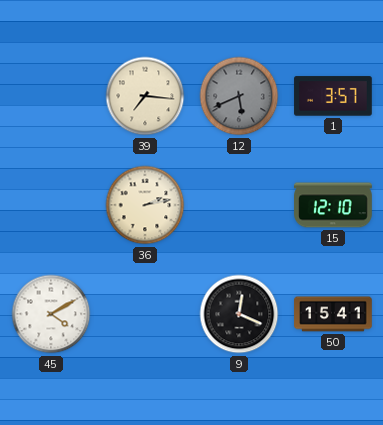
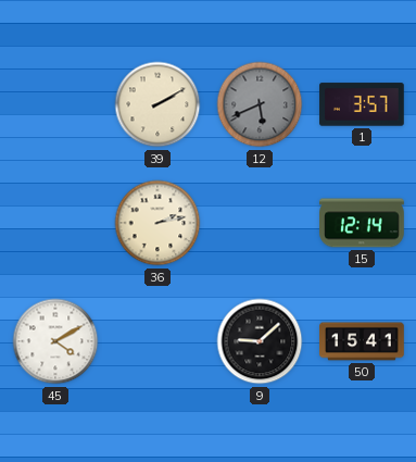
39: 7:16 -> 2:10
15: 12:10 -> 12:14
9: 12:19 -> 9:08
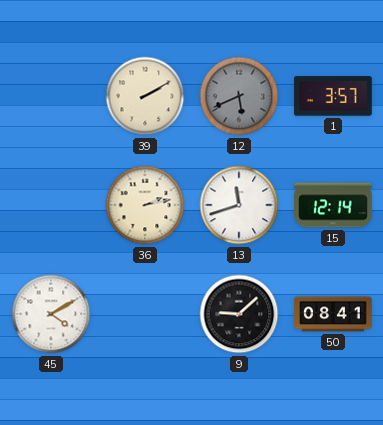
13: none -> 11:42
50: 15:41 -> 08:41
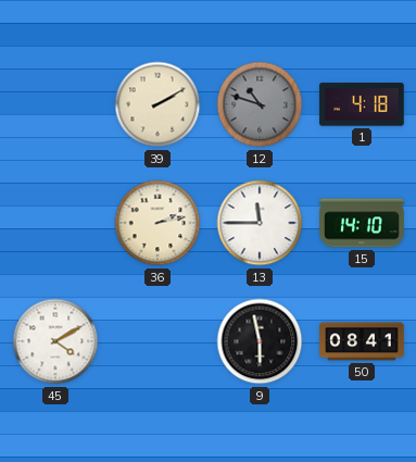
12: 5:41 -> 10:48
1: 3:57 -> 4:18
13: 11:42 -> 11:45
15: 12:14 -> 14:10
9: 9:08 -> 5:58
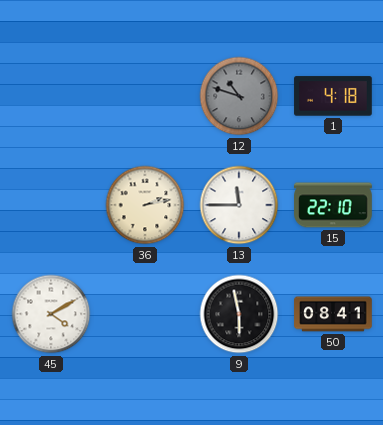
39: 2:10 -> none
15: 14:10 -> 22:10
